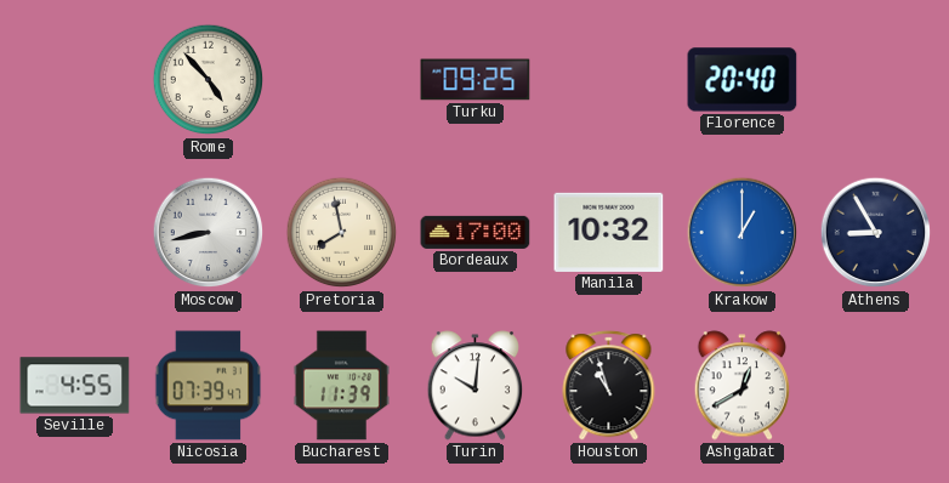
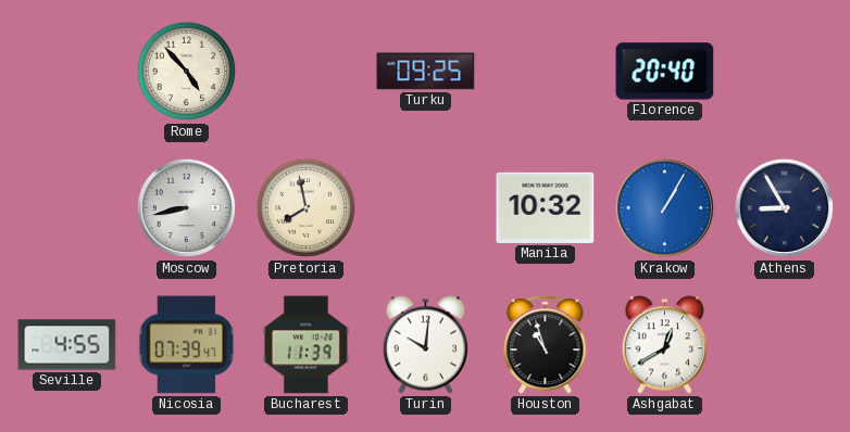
Bordeaux: 17:00 -> none
Krakow: 1:00 -> 1:05
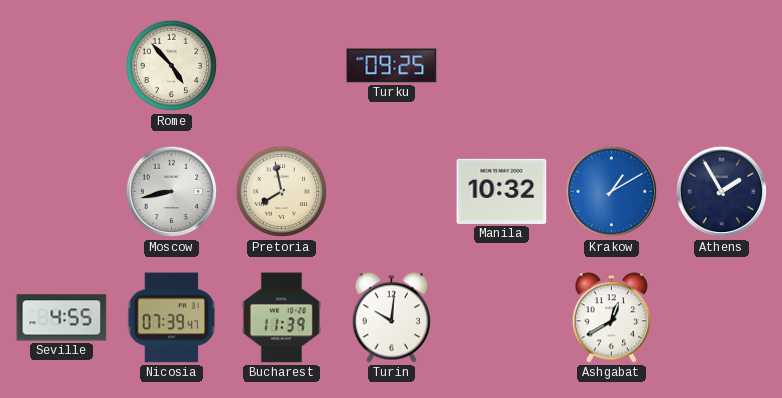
Florence: 20:40 -> none
Krakow: 1:05 -> 1:10
Athens: 8:55 -> 1:55
Houston: 10:57 -> none
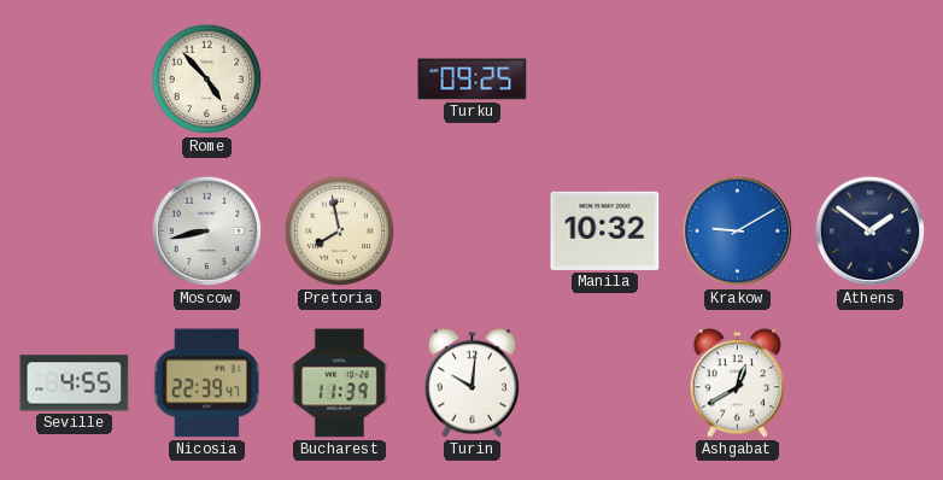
Krakow: 1:10 -> 9:10
Athens: 1:55 -> 1:51
Nicosia: 07:39 -> 22:39
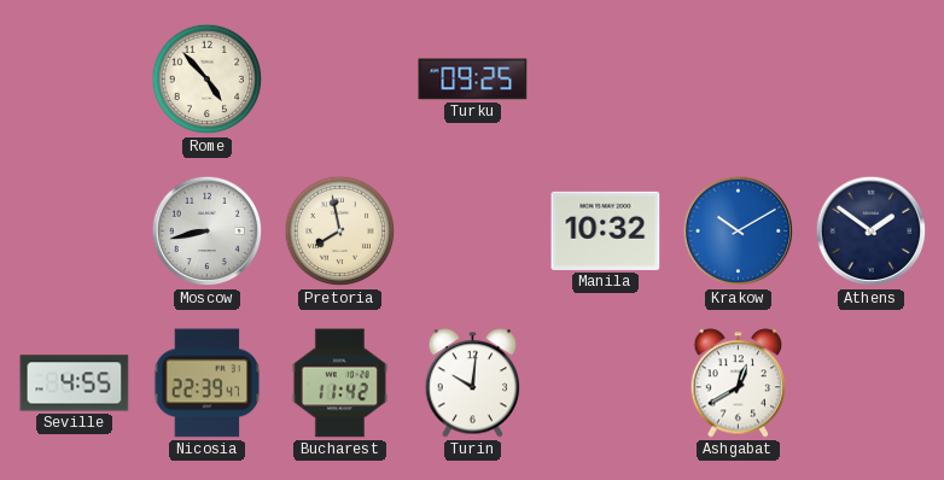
Krakow: 9:10 -> 10:10
Bucharest: 11:39 -> 11:42
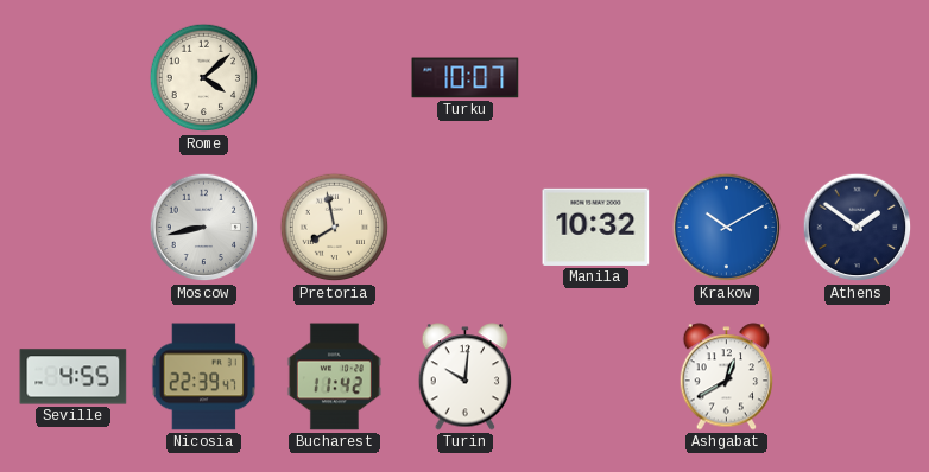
Rome: 4:53 -> 4:08
Turku: 09:25 -> 10:07
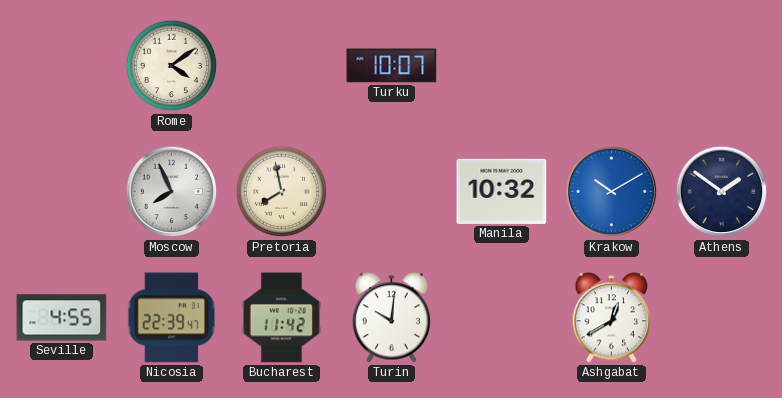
Rome: 4:08 -> 4:09
Moscow: 8:43 -> 7:56
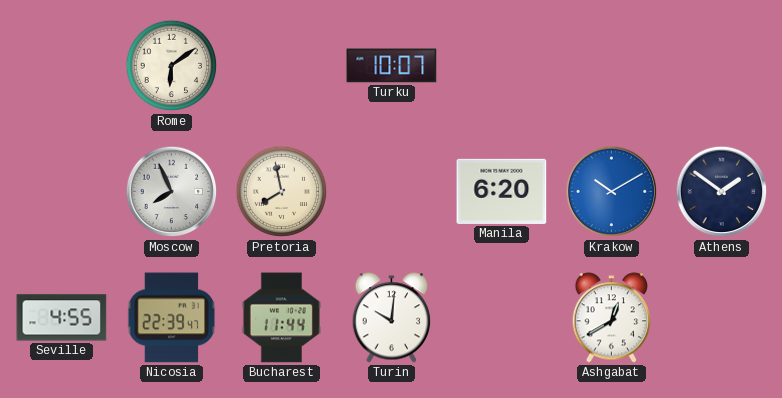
Rome: 4:09 -> 6:09
Manila: 10:32 -> 6:20
Bucharest: 11:42 -> 11:44
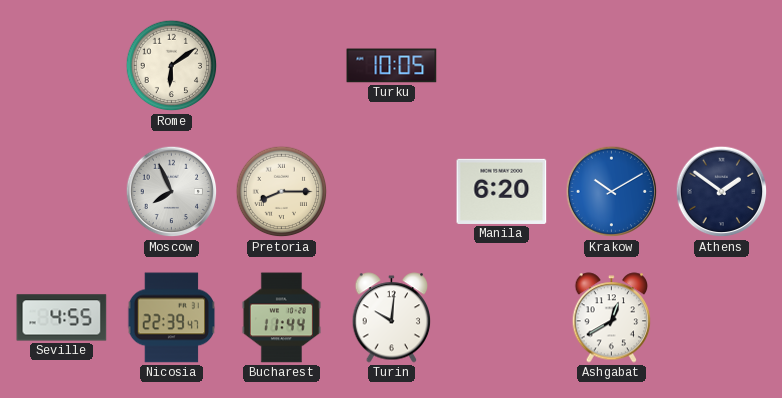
Turku: 10:07 -> 10:05
Pretoria: 7:58 -> 8:15
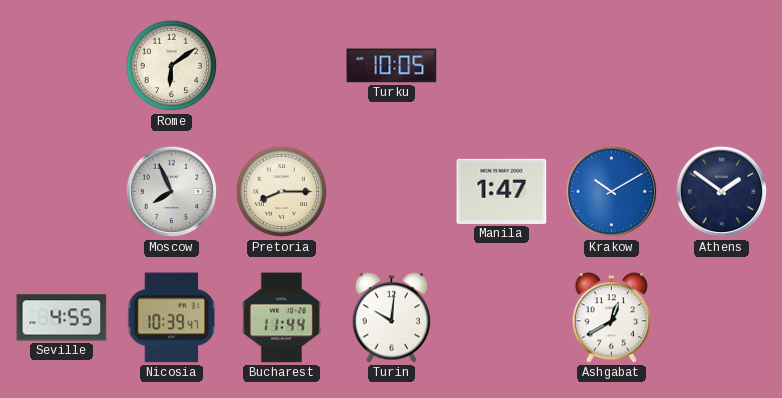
Manila: 6:20 -> 1:47
Nicosia: 22:39 -> 10:39
